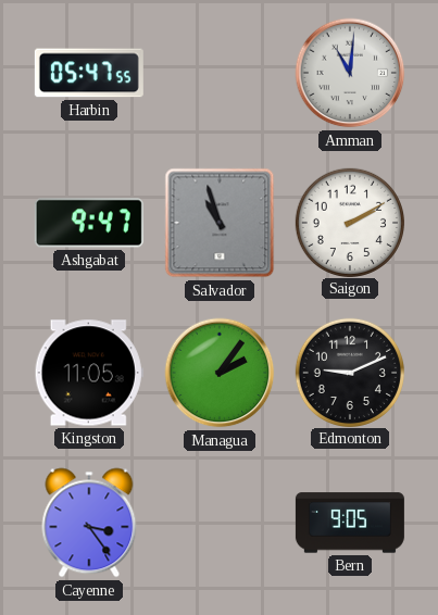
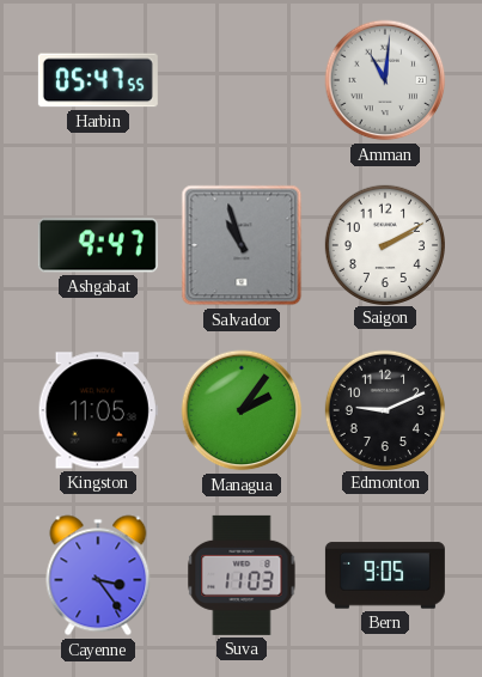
Suva: none -> 11:03
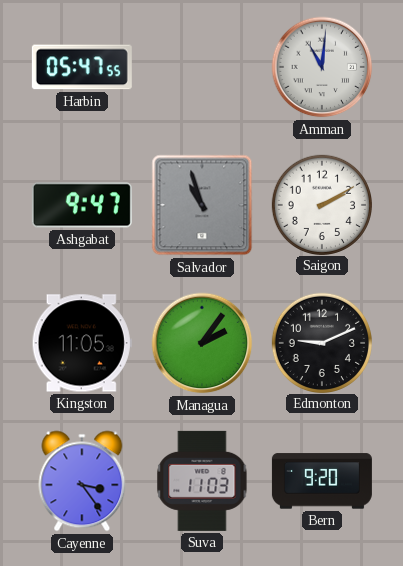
Bern: 9:05 -> 9:20
